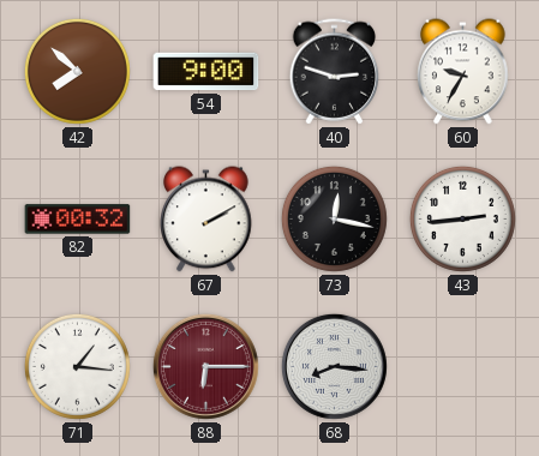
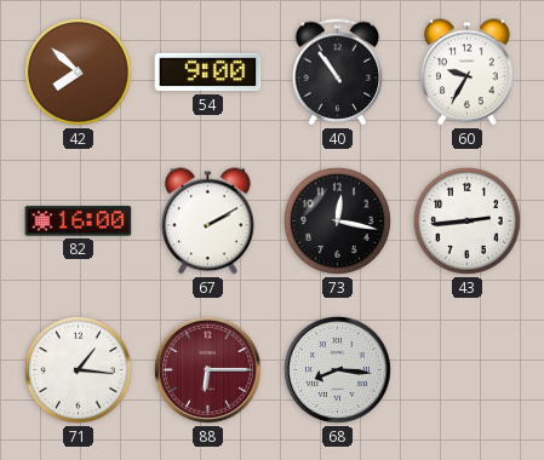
40: 2:48 -> 10:54
82: 00:32 -> 16:00
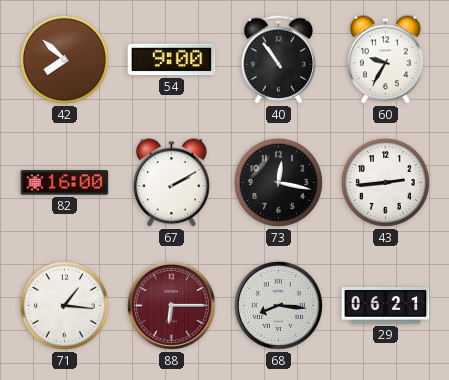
29: none -> 06:21
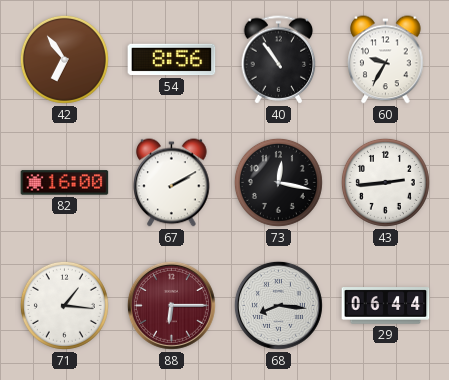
42: 7:52 -> 6:54
54: 9:00 -> 8:56
29: 06:21 -> 06:44
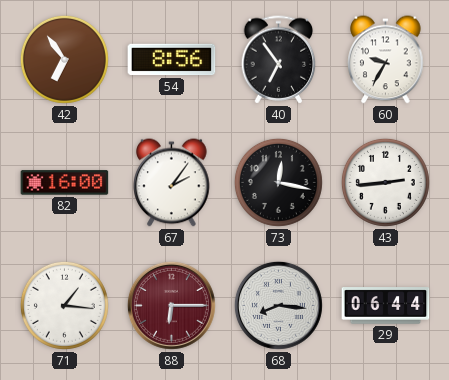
40: 10:54 -> 6:54
67: 2:10 -> 2:06
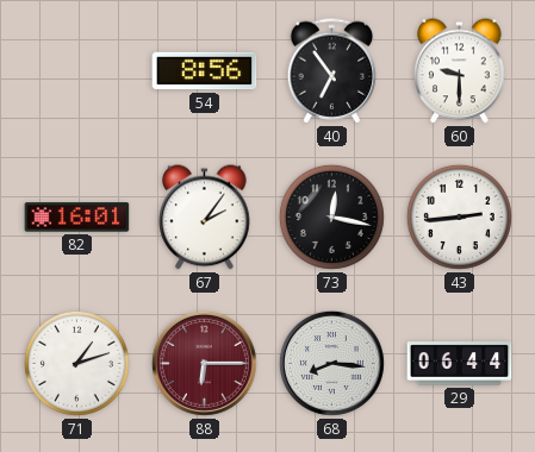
42: 6:54 -> none
60: 9:35 -> 9:30
82: 16:00 -> 16:01
71: 1:16 -> 1:12
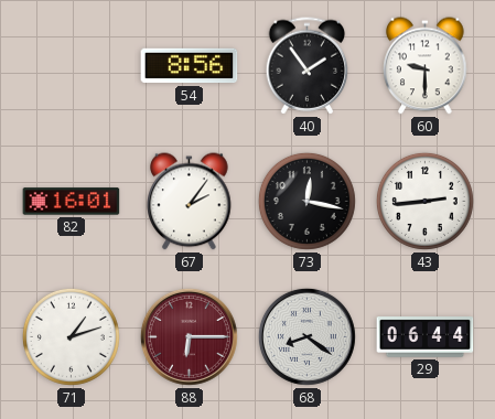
40: 6:54 -> 1:54
68: 8:16 -> 8:21
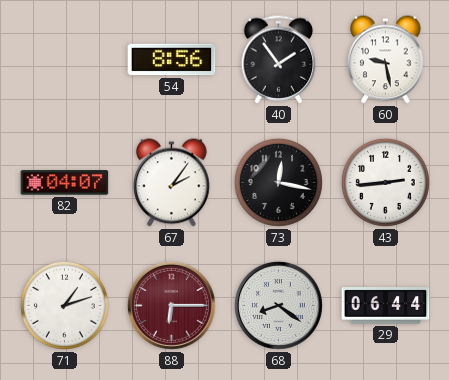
60: 9:30 -> 9:28
82: 16:01 -> 04:07
